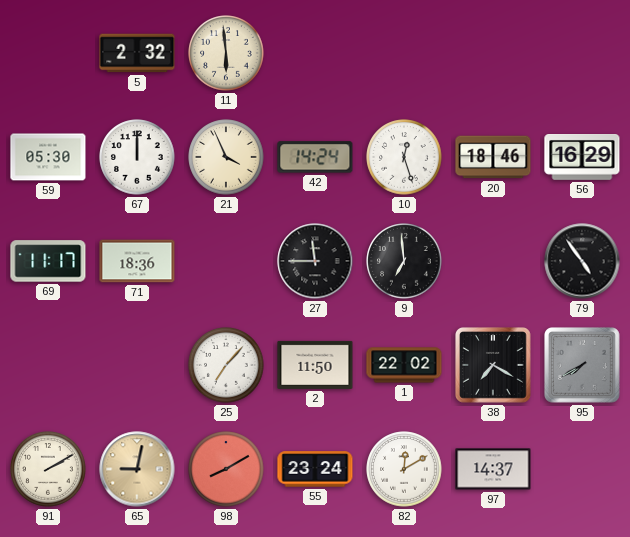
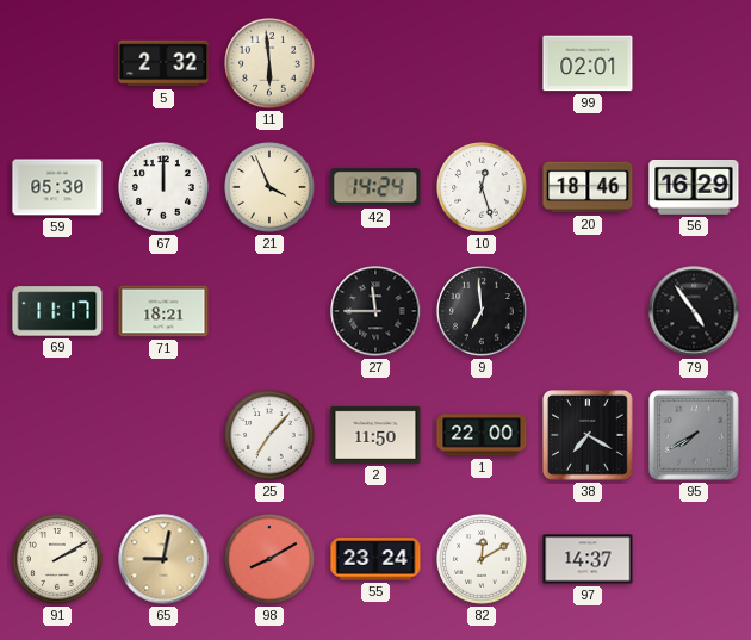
99: none -> 02:01
71: 18:36 -> 18:21
1: 22:02 -> 22:00
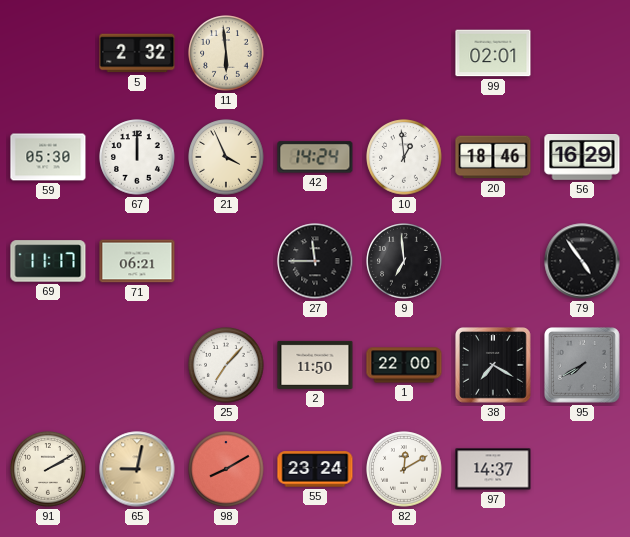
10: 12:27 -> 12:59
71: 18:21 -> 06:21
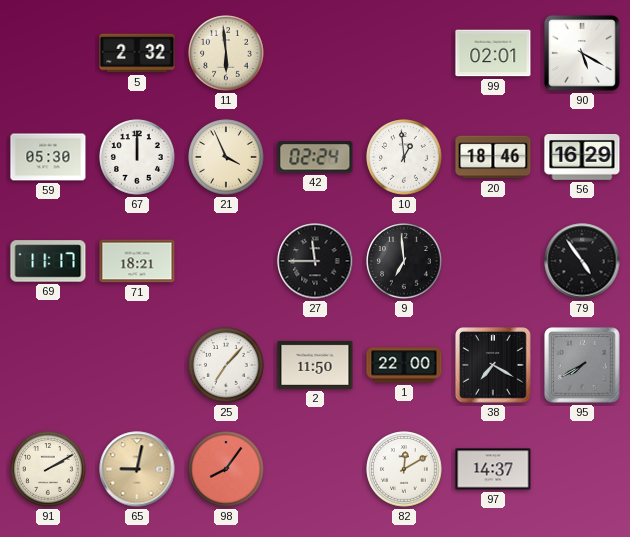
90: none -> 5:20
42: 14:24 -> 02:24
71: 06:21 -> 18:21
98: 8:10 -> 8:06
55: 23:24 -> none
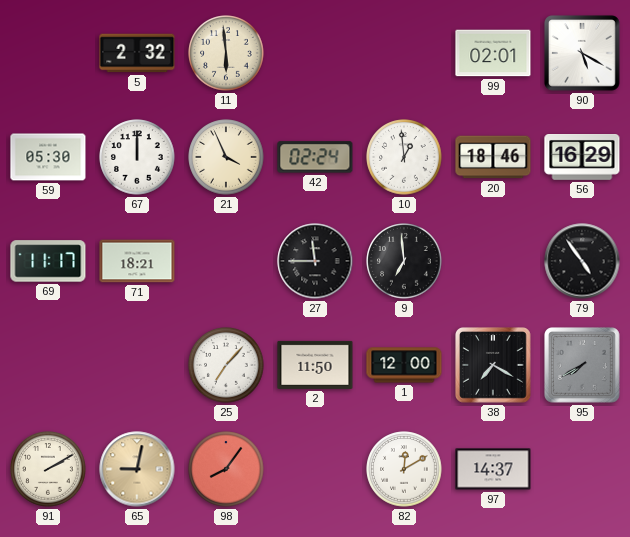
1: 22:00 -> 12:00
